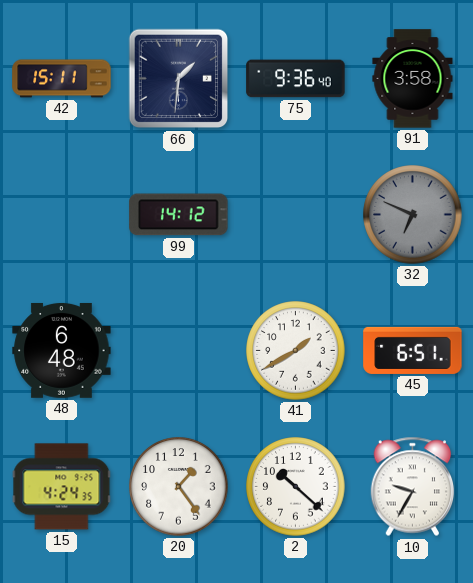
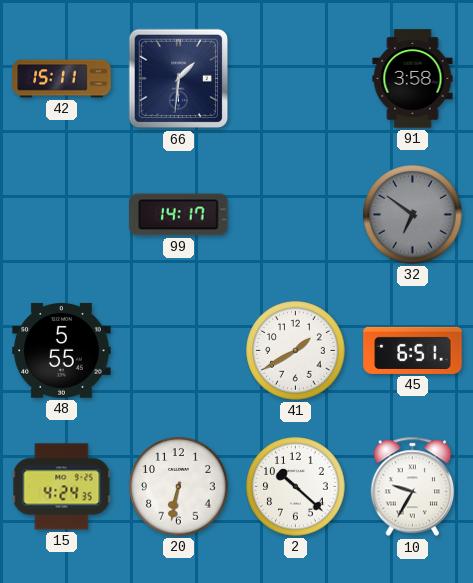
75: 9:36 -> none
99: 14:12 -> 14:17
32: 6:49 -> 6:51
48: 6:48 -> 5:55
20: 1:24 -> 6:32
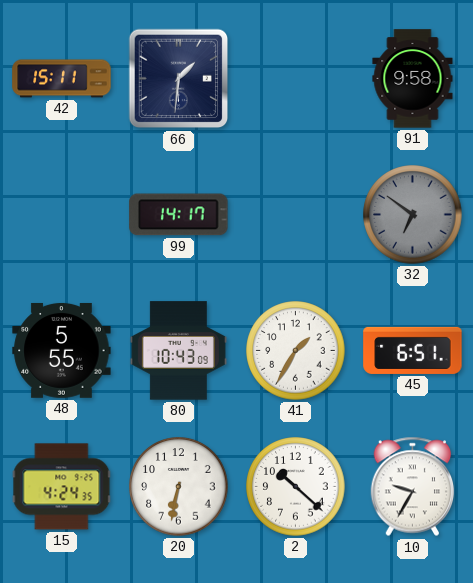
91: 3:58 -> 9:58
80: none -> 10:43
41: 1:40 -> 1:35
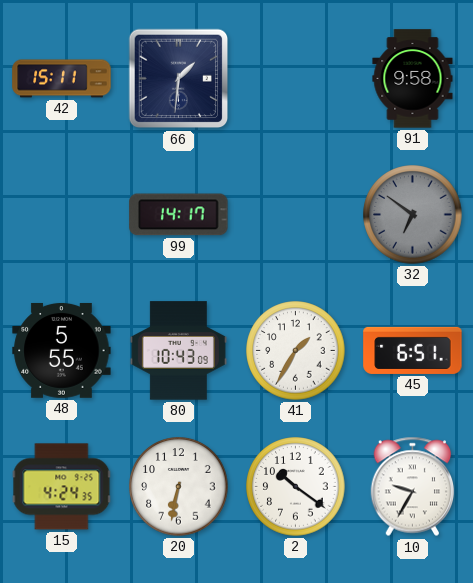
2: 10:22 -> 10:21
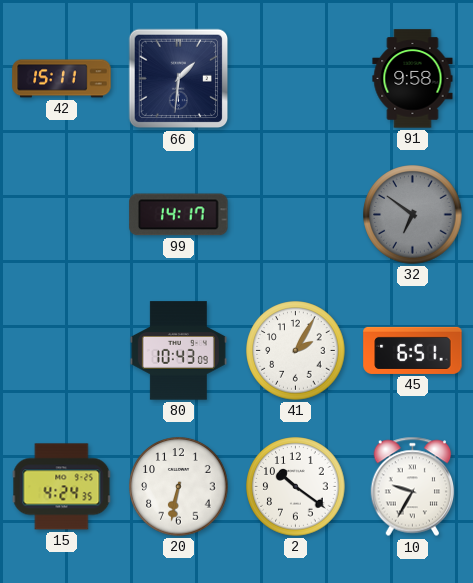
48: 5:55 -> none
41: 1:35 -> 2:05
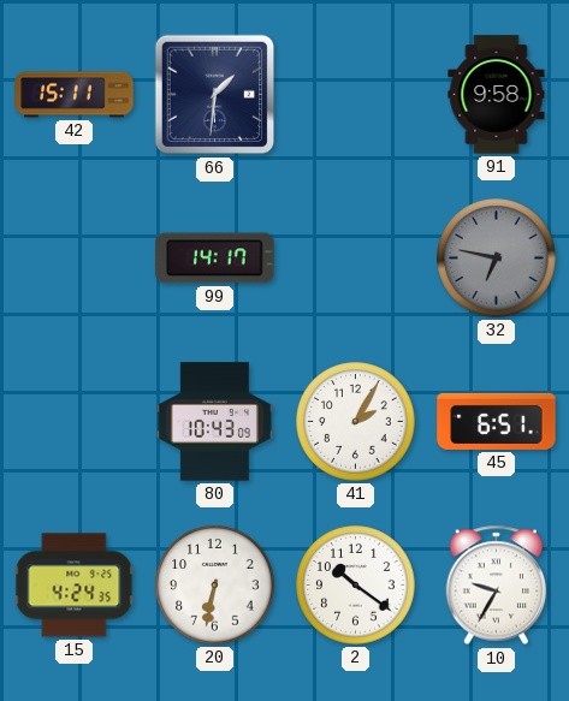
32: 6:51 -> 6:47
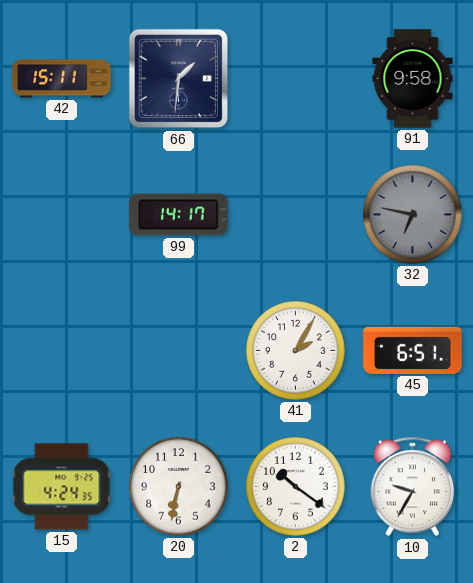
80: 10:43 -> none
